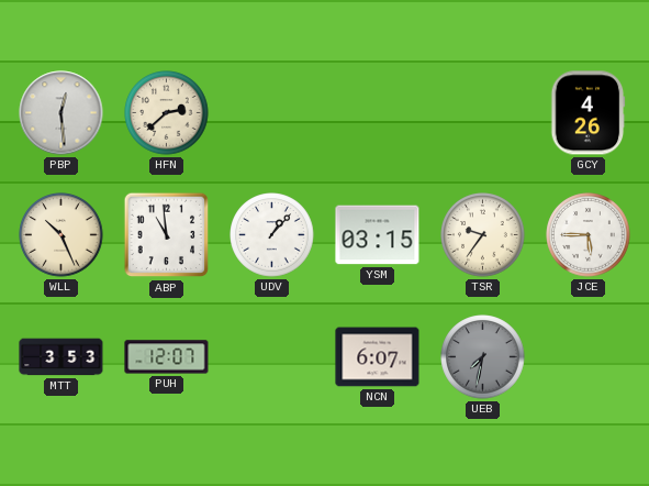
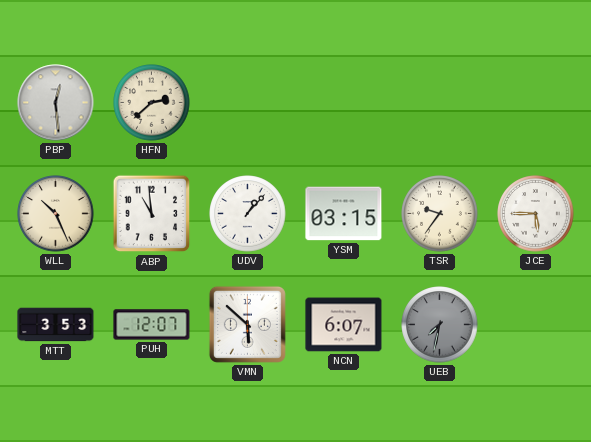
GCY: 4:26 -> none
VMN: none -> 5:52
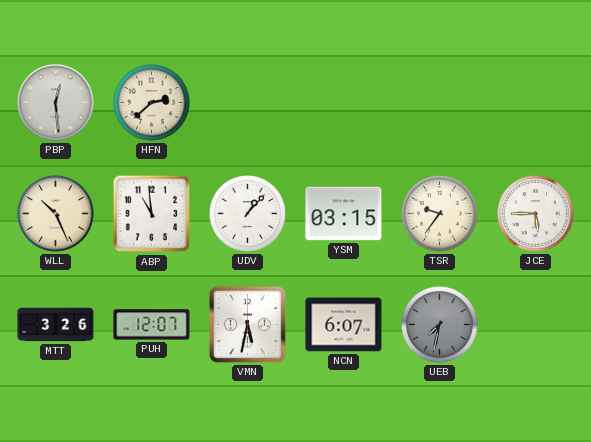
MTT: 3:53 -> 3:26
VMN: 5:52 -> 5:32
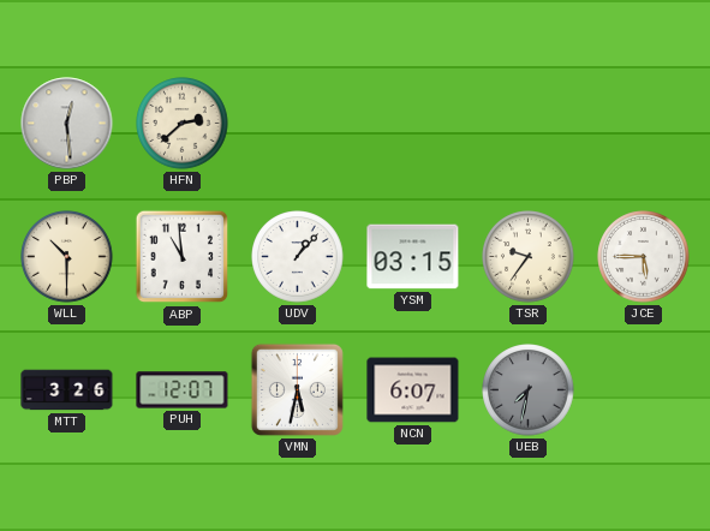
WLL: 10:26 -> 10:30
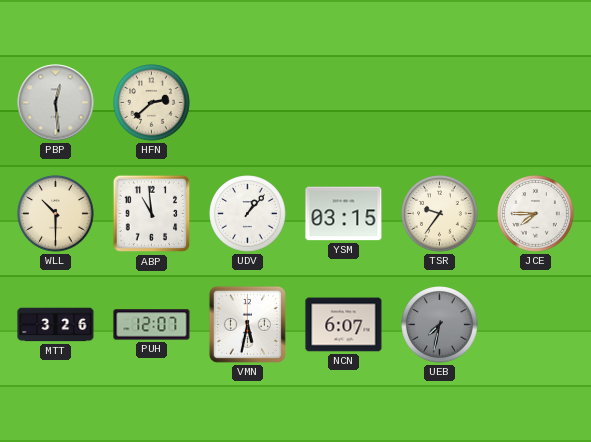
JCE: 5:45 -> 7:45
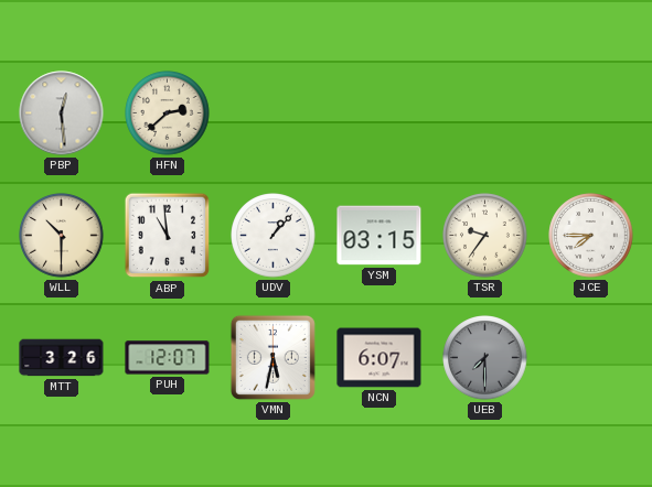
UEB: 7:32 -> 7:30
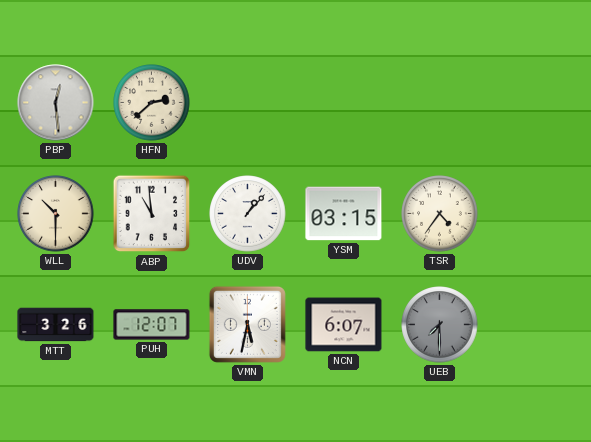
TSR: 9:36 -> 4:36
JCE: 7:45 -> none
